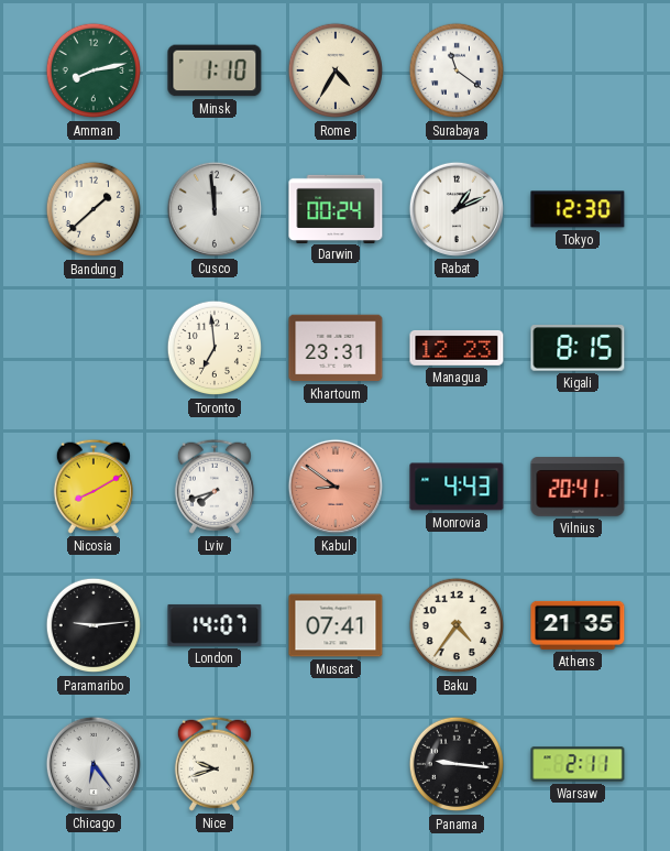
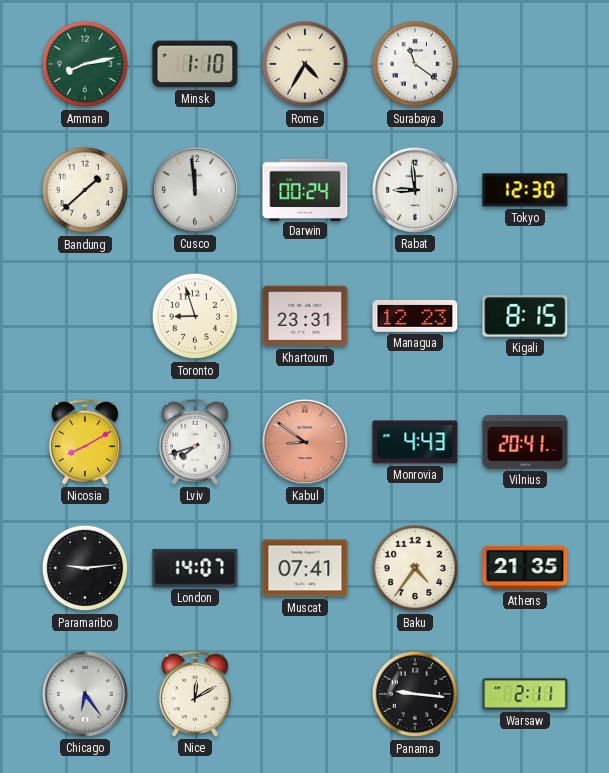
Rabat: 1:11 -> 8:59
Toronto: 6:59 -> 8:57
Nice: 9:42 -> 12:10
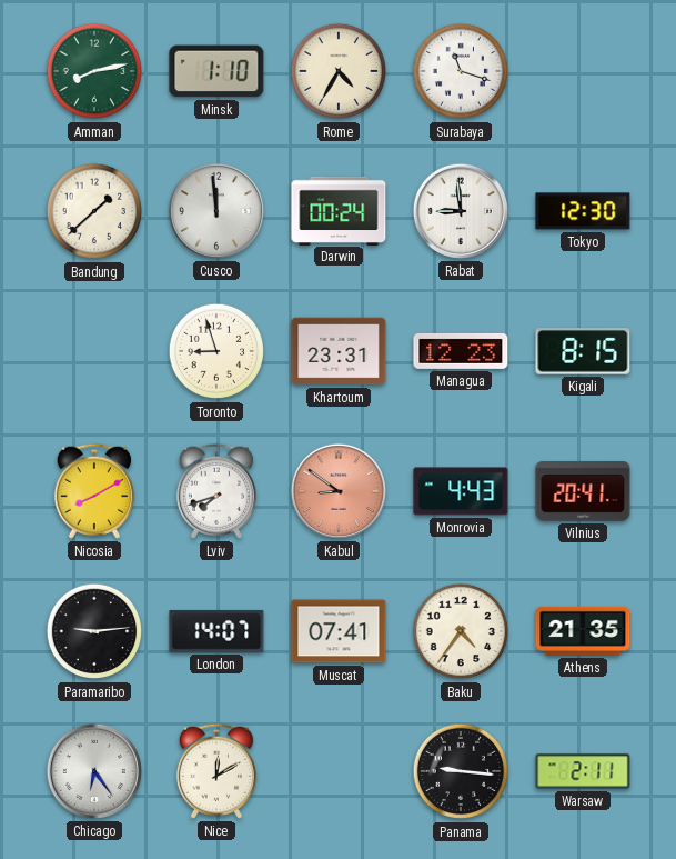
Surabaya: 11:21 -> 11:18
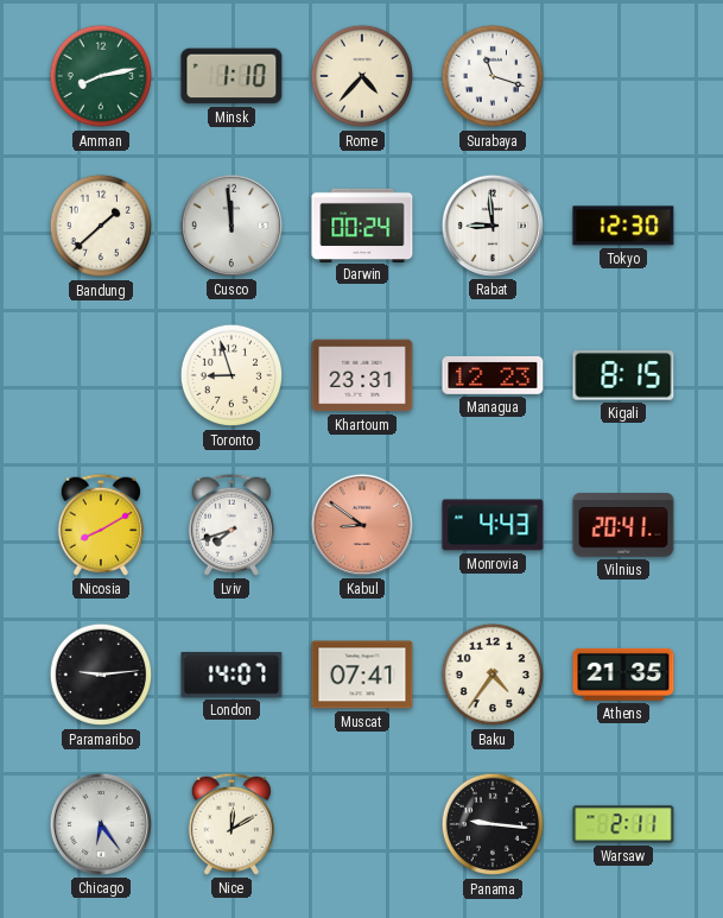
Rome: 4:35 -> 4:37
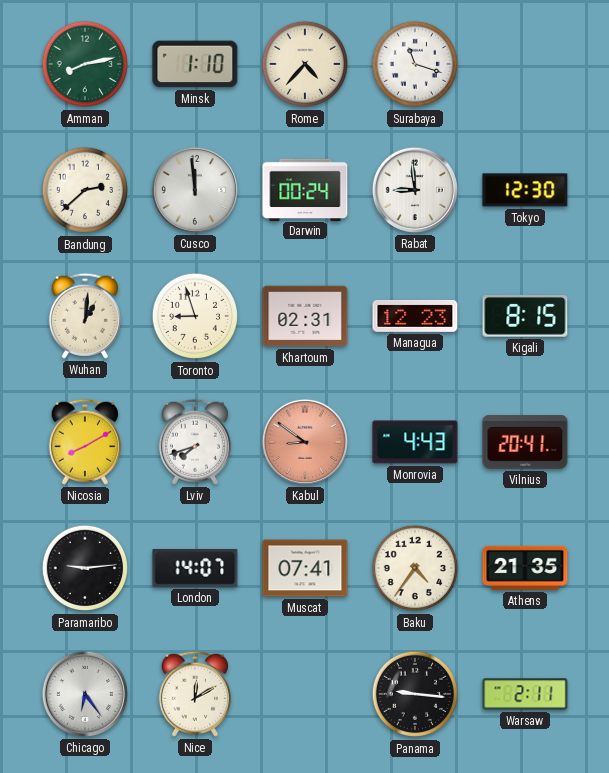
Bandung: 1:38 -> 2:38
Wuhan: none -> 1:01
Khartoum: 23:31 -> 02:31
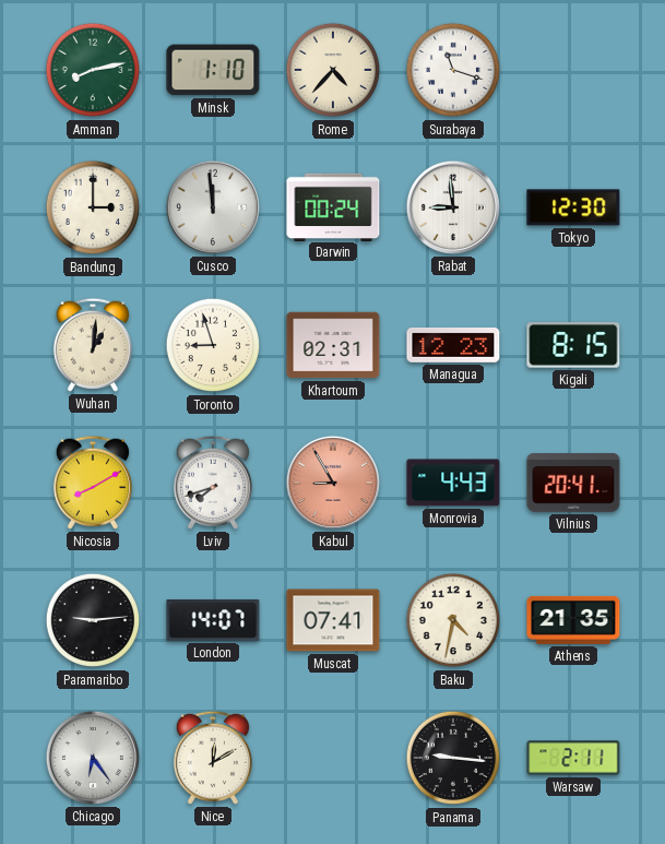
Bandung: 2:38 -> 3:00
Kabul: 8:51 -> 8:55
Baku: 4:36 -> 4:32
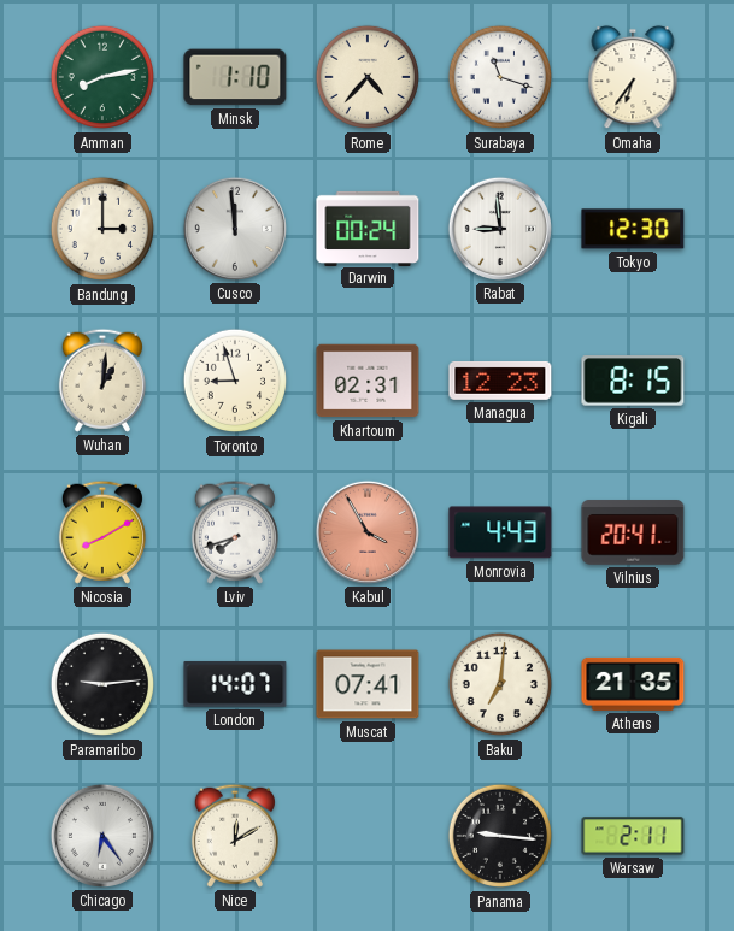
Omaha: none -> 6:36
Kabul: 8:55 -> 3:55
Baku: 4:32 -> 7:01
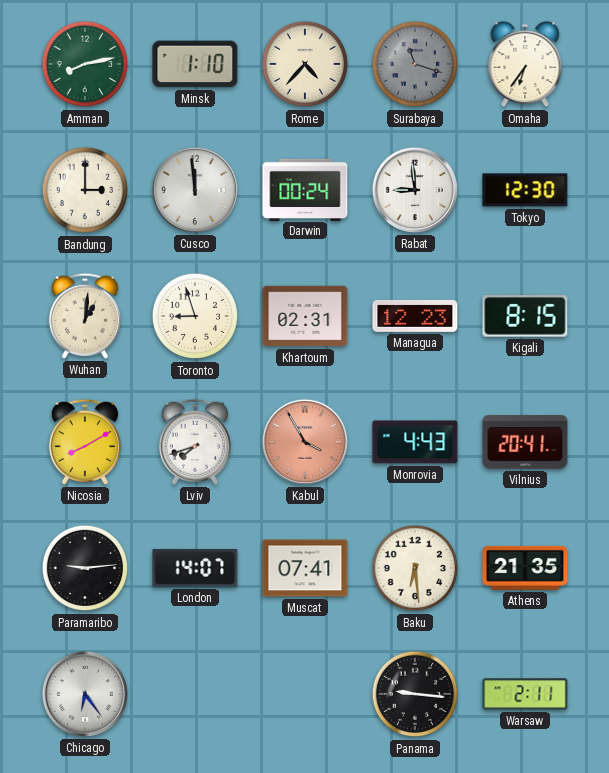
Surabaya dial: white -> grey
Baku: 7:01 -> 6:29
Nice: 12:10 -> none
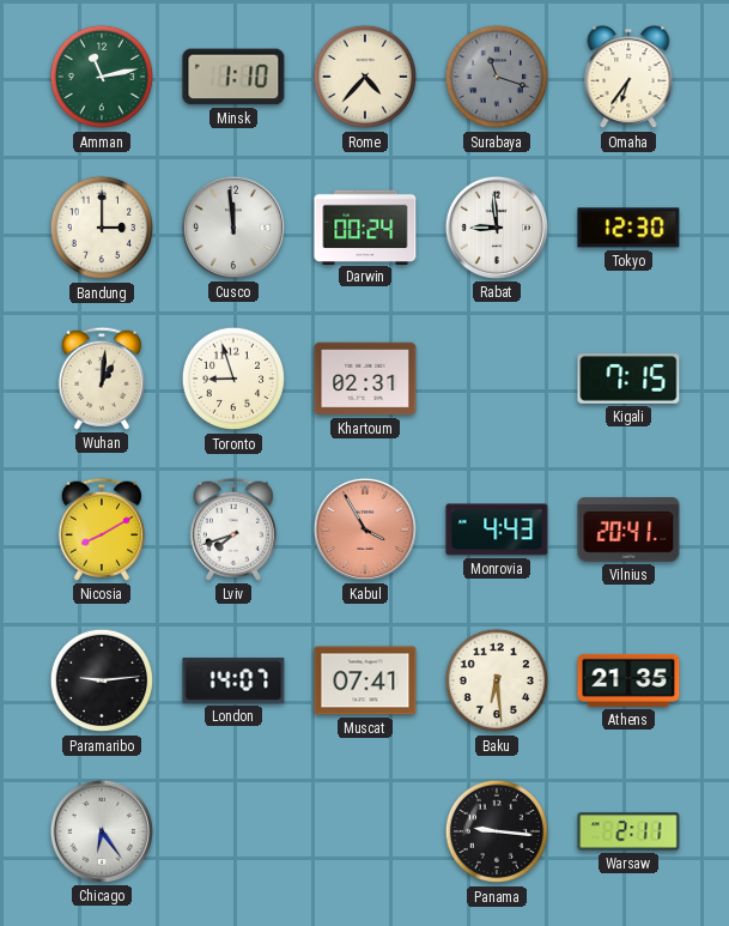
Amman: 8:13 -> 11:13
Managua: 12:23 -> none
Kigali: 8:15 -> 7:15
